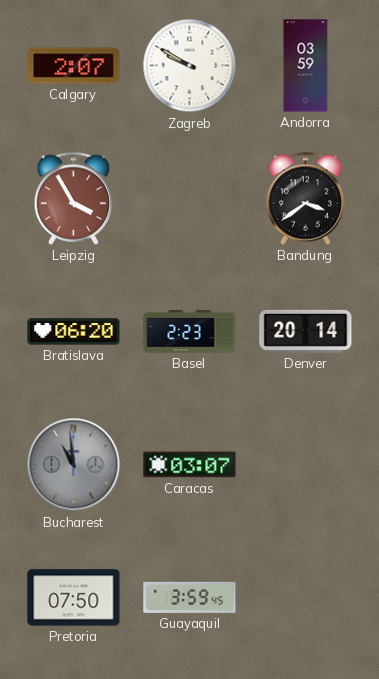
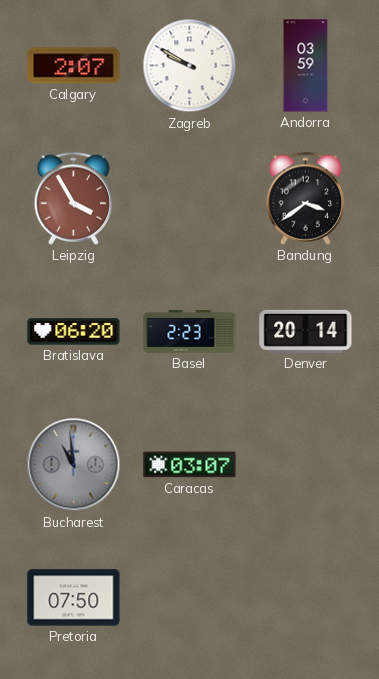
Guayaquil: 3:59 -> none
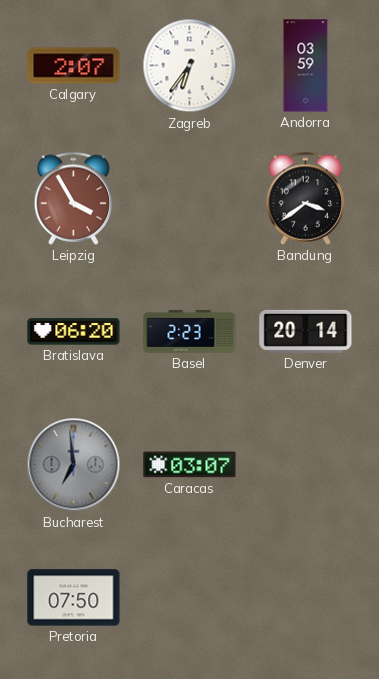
Zagreb: 9:50 -> 6:36
Bucharest: 10:59 -> 6:59
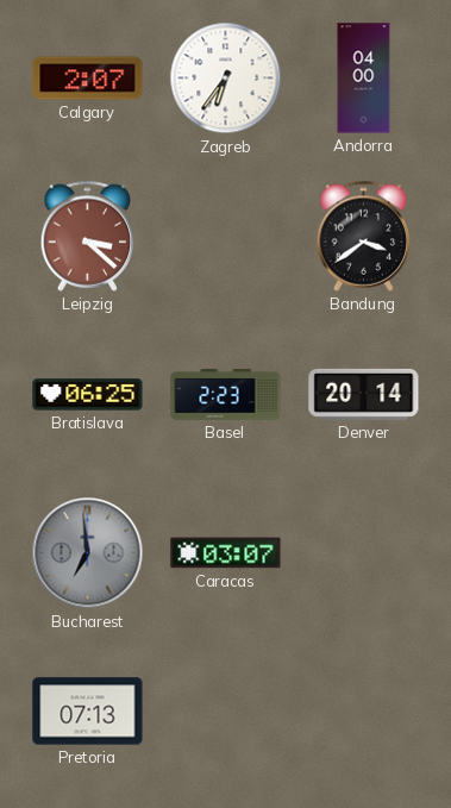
Andorra: 03:59 -> 04:00
Leipzig: 3:55 -> 3:22
Bratislava: 06:20 -> 06:25
Pretoria: 07:50 -> 07:13
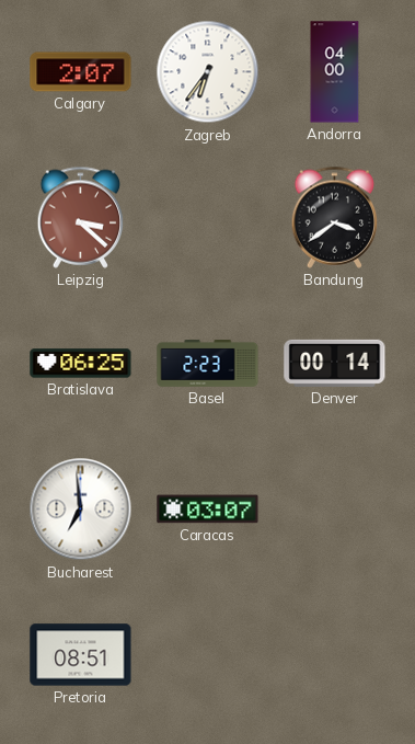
Denver: 20:14 -> 00:14
Bucharest dial: grey -> white
Pretoria: 07:13 -> 08:51
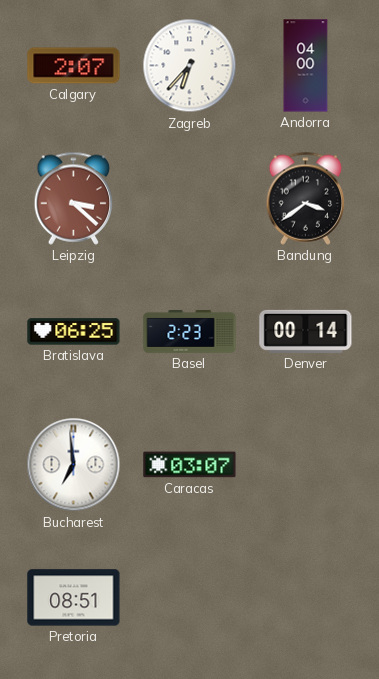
Zagreb: 6:36 -> 6:37
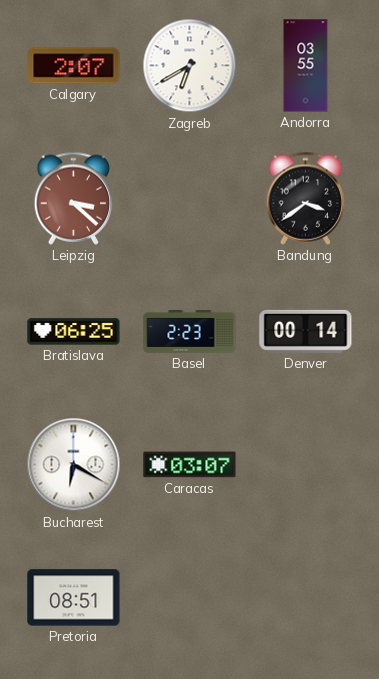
Zagreb: 6:37 -> 6:40
Andorra: 04:00 -> 03:55
Bucharest: 6:59 -> 6:20
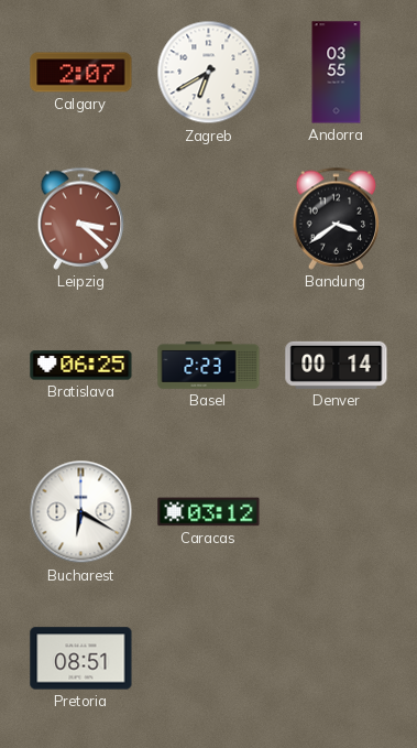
Caracas: 03:07 -> 03:12
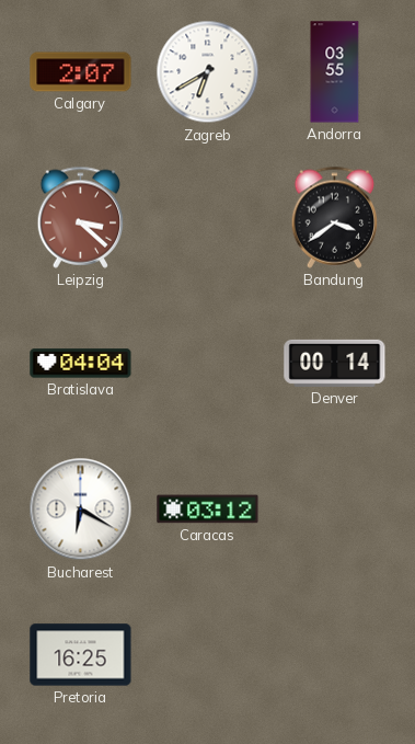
Bratislava: 06:25 -> 04:04
Basel: 2:23 -> none
Pretoria: 08:51 -> 16:25
